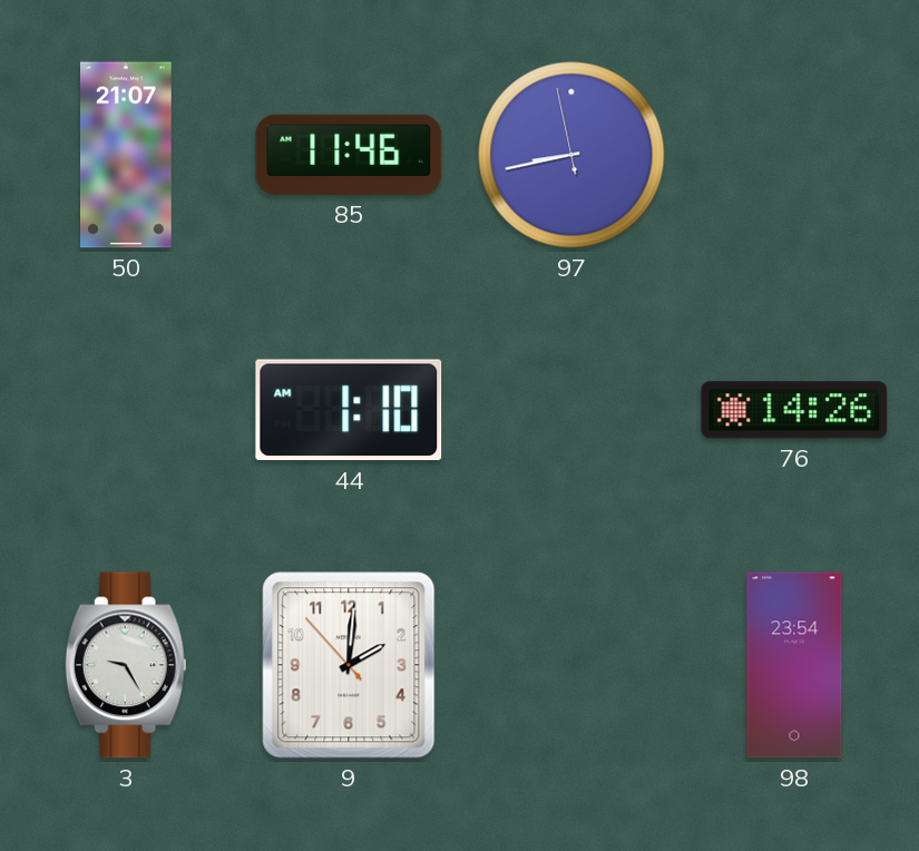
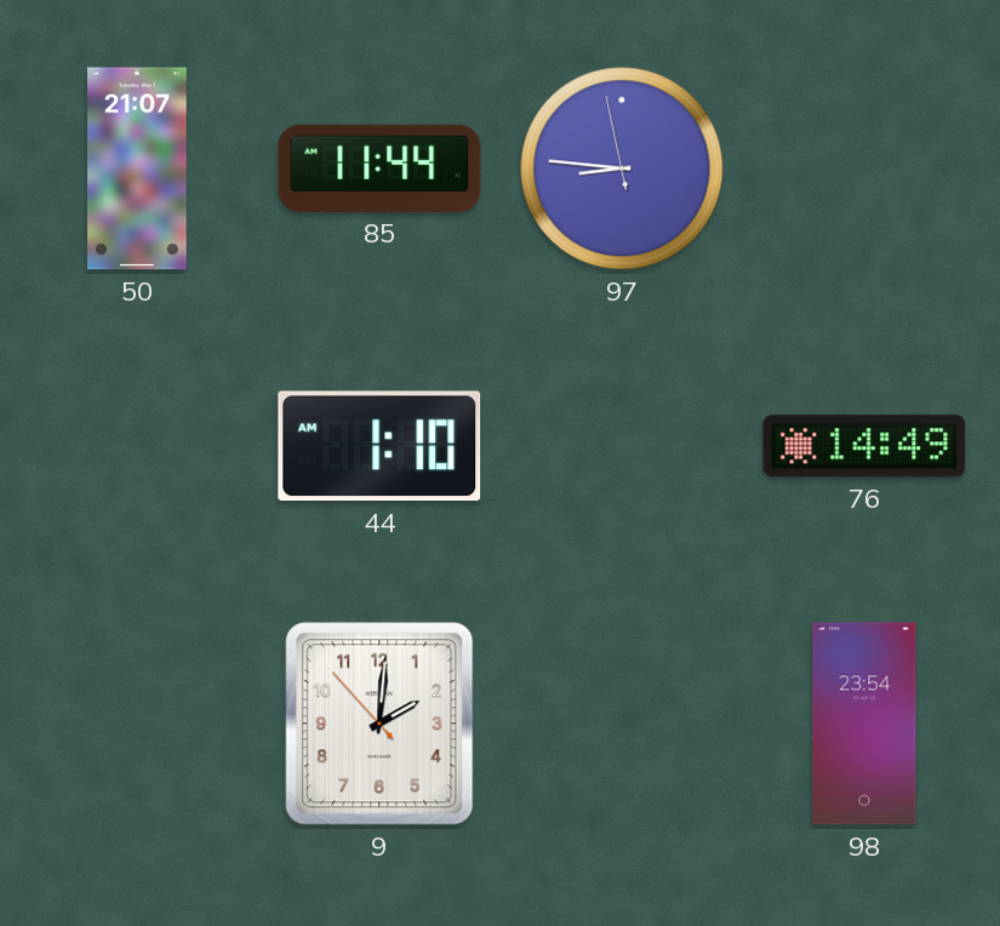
85: 11:46 -> 11:44
97: 8:42 -> 8:45
76: 14:26 -> 14:49
3: 9:25 -> none
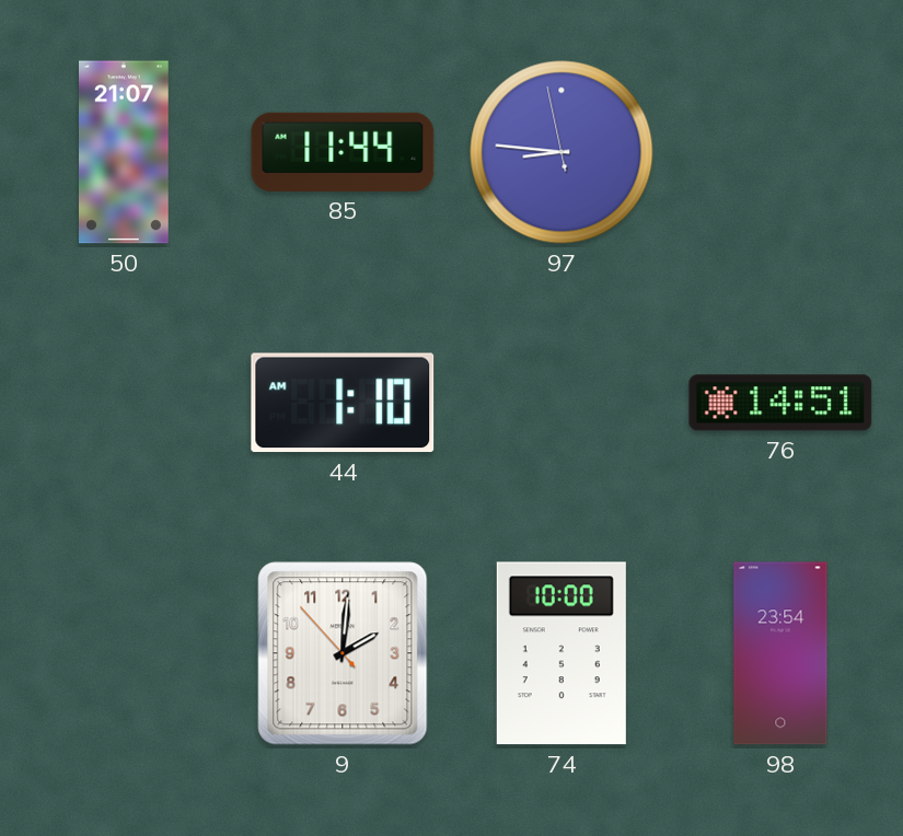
76: 14:49 -> 14:51
74: none -> 10:00
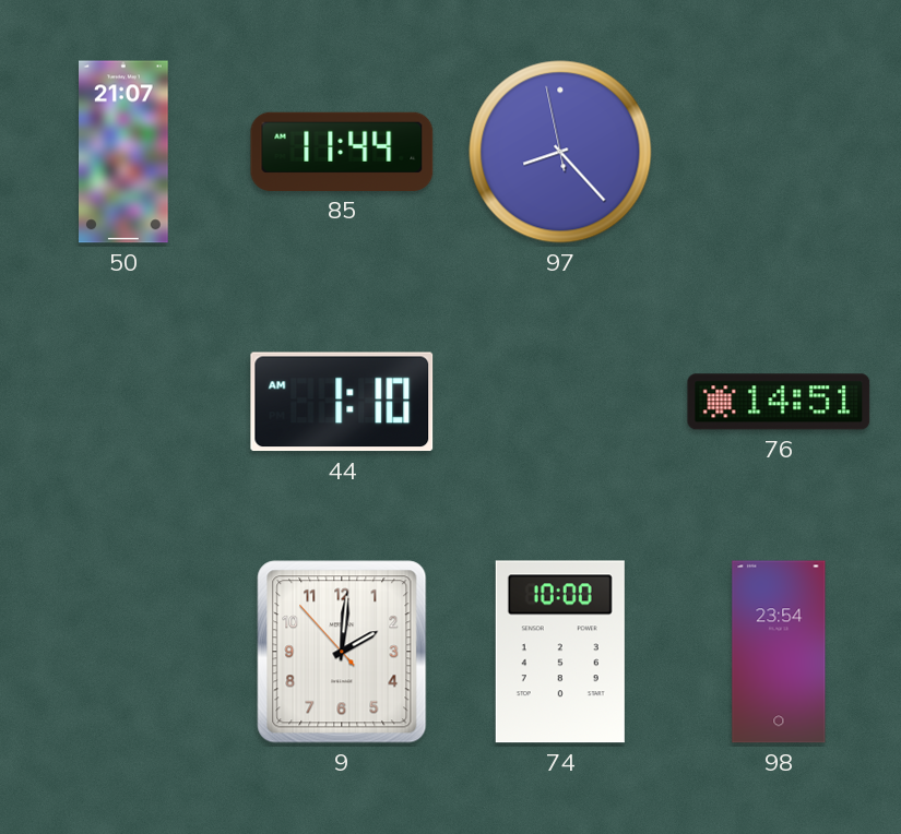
97: 8:45 -> 8:22
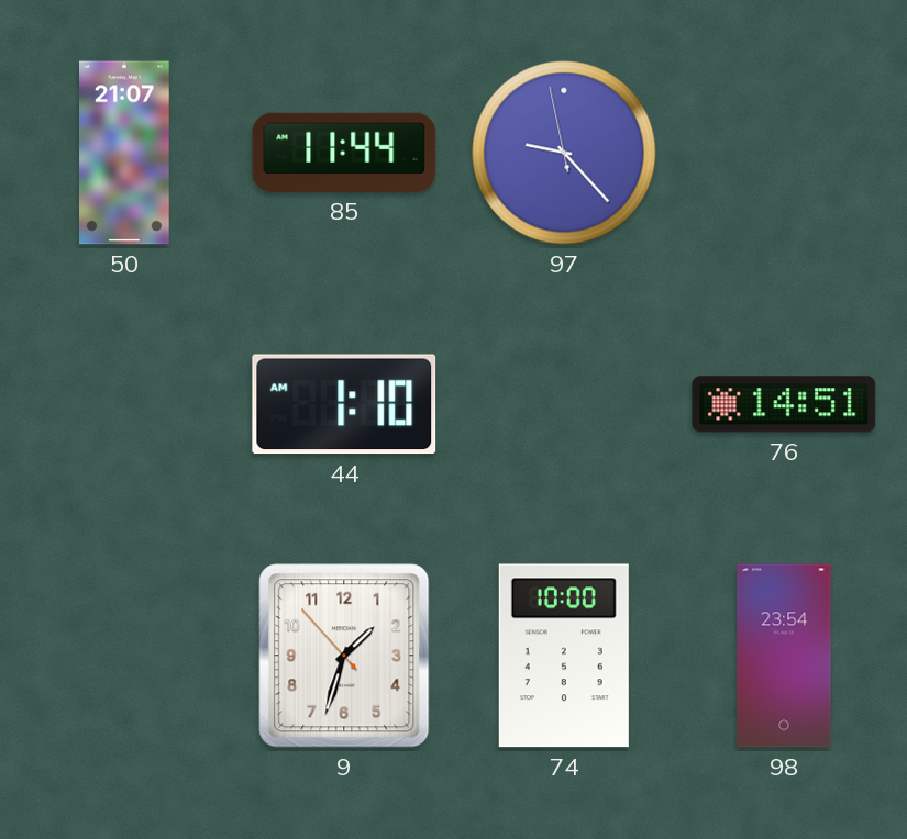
97: 8:22 -> 9:22
9: 2:00 -> 1:32
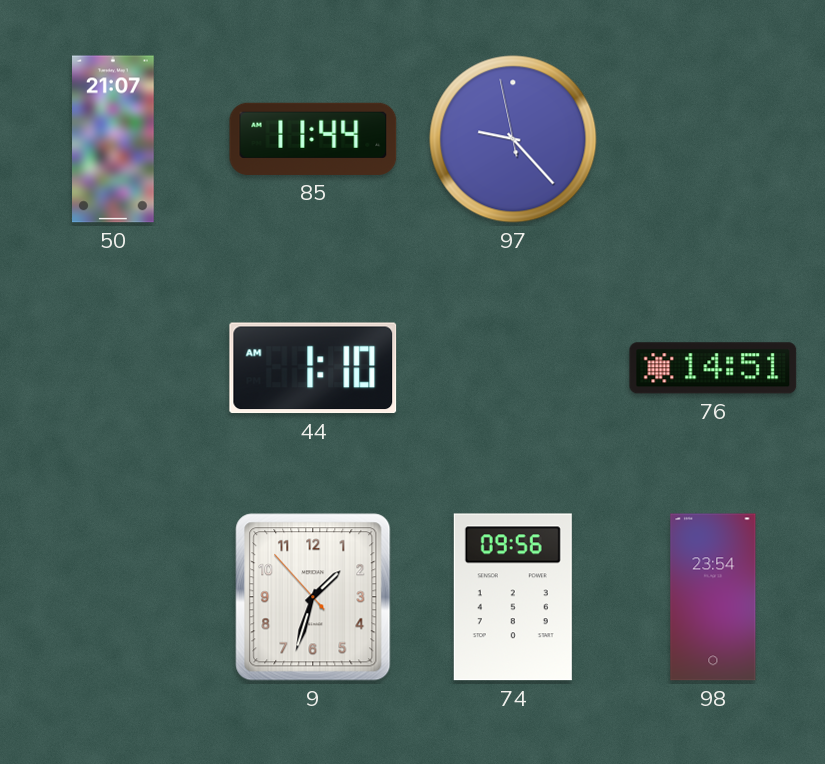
74: 10:00 -> 09:56
